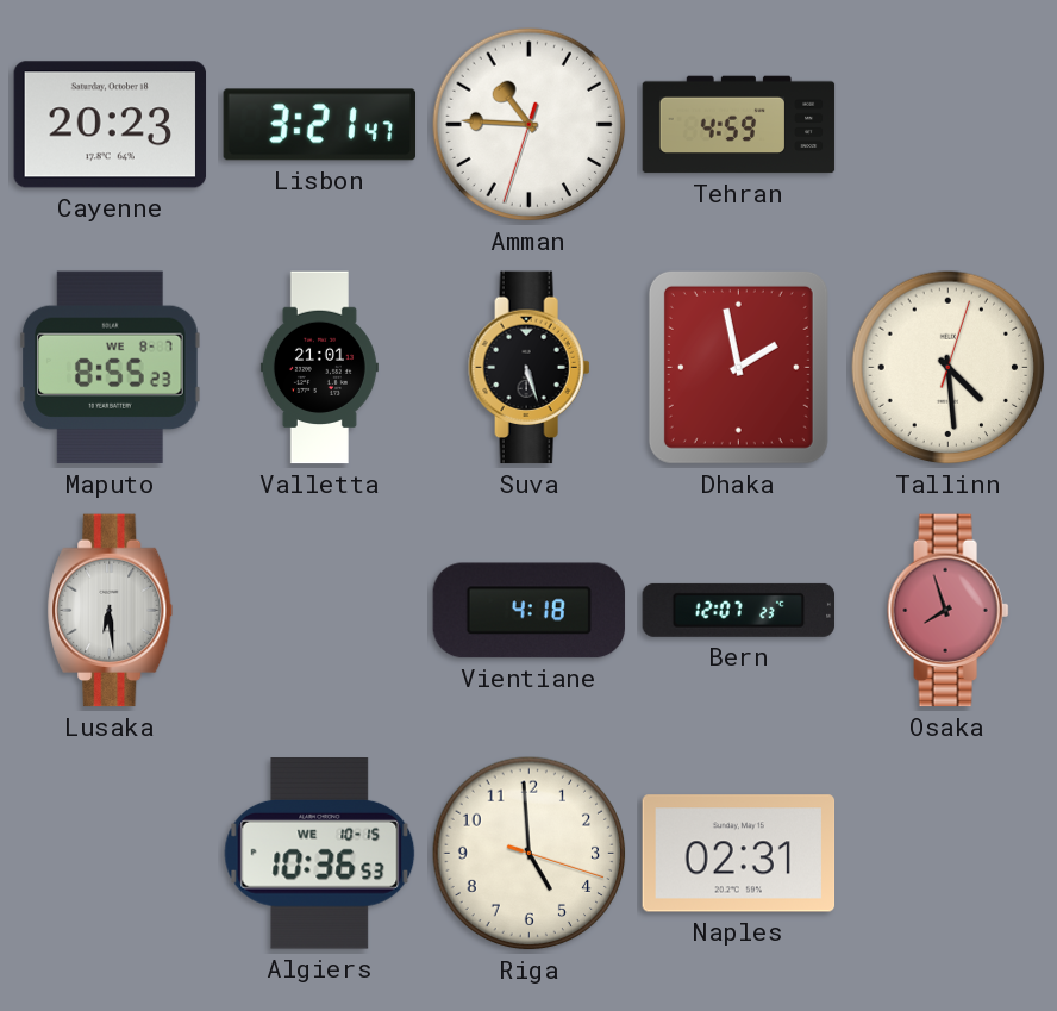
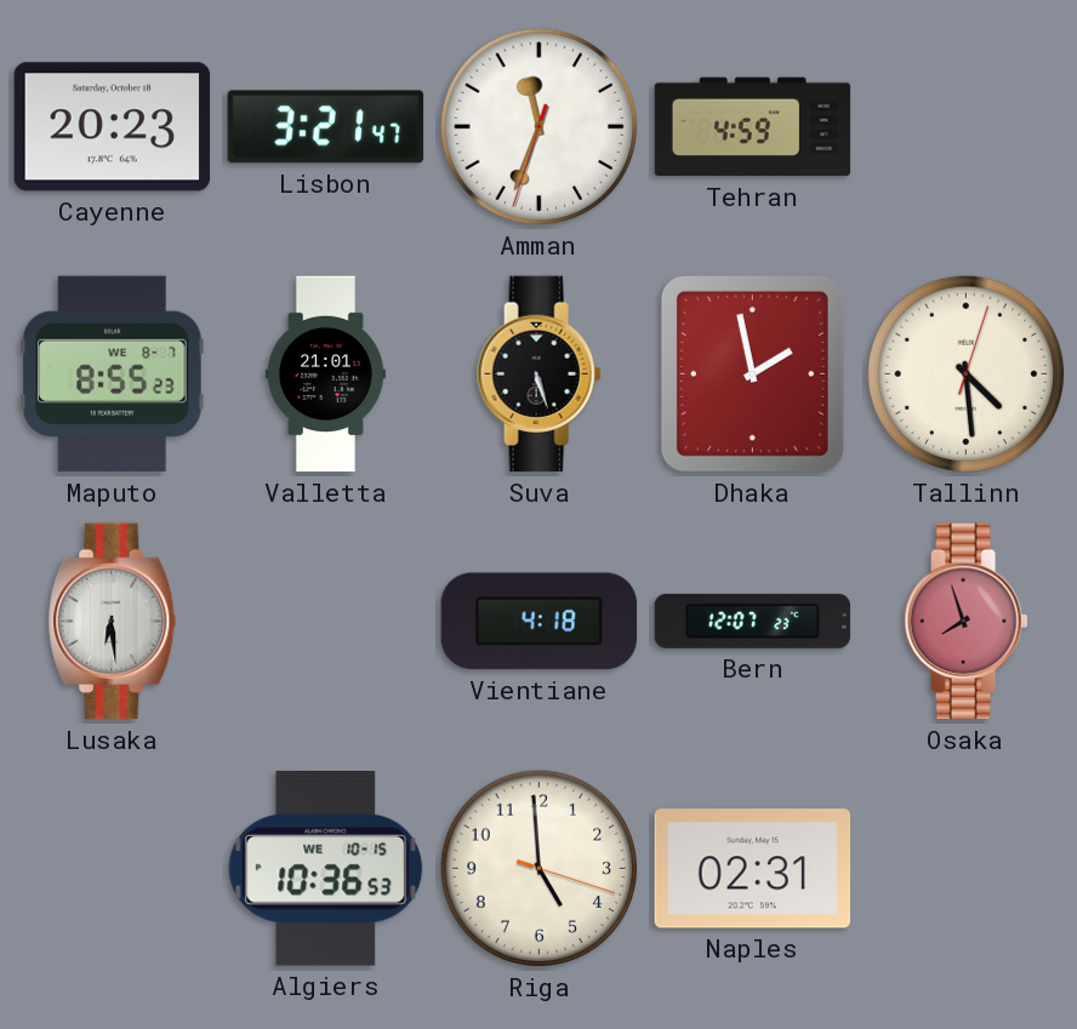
Amman: 10:45 -> 11:33
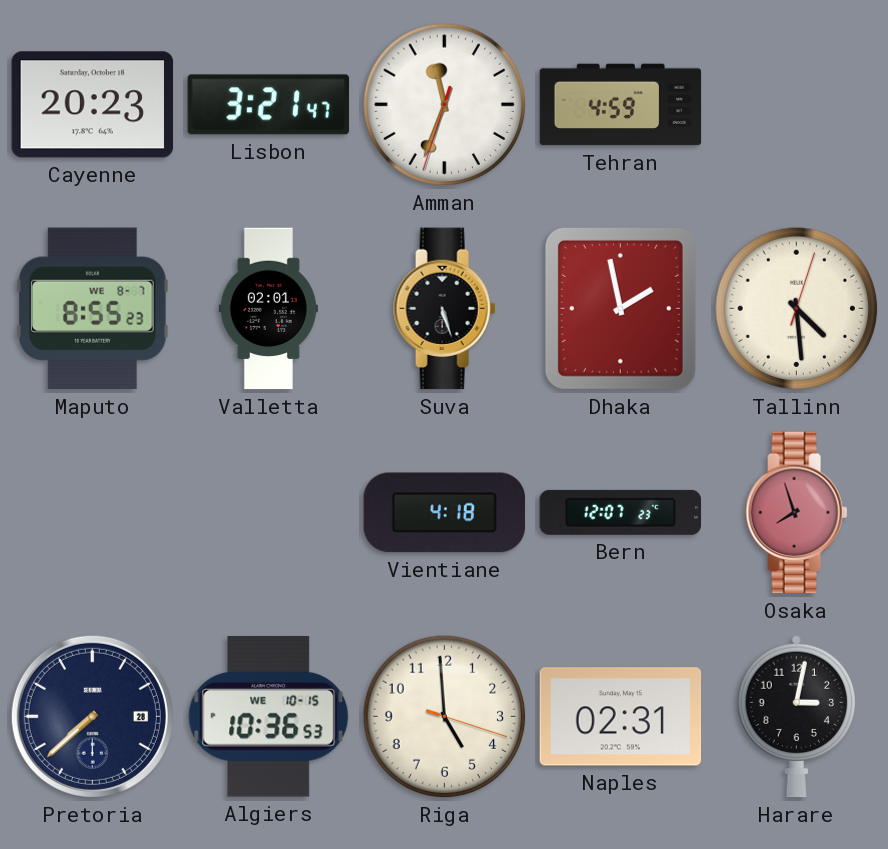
Valletta: 21:01 -> 02:01
Lusaka: 6:29 -> none
Pretoria: none -> 7:38
Harare: none -> 3:02
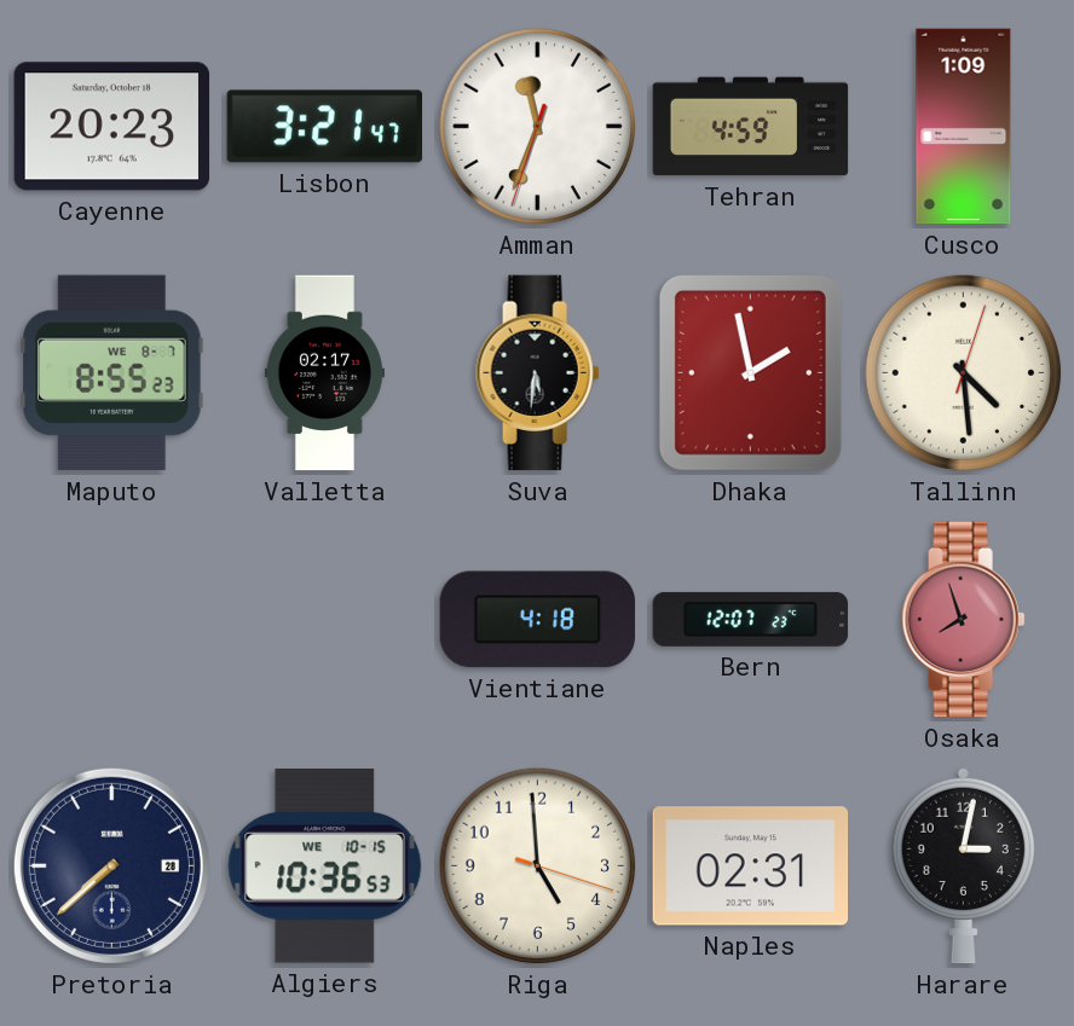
Cusco: none -> 1:09
Valletta: 02:01 -> 02:17
Suva: 5:27 -> 5:31
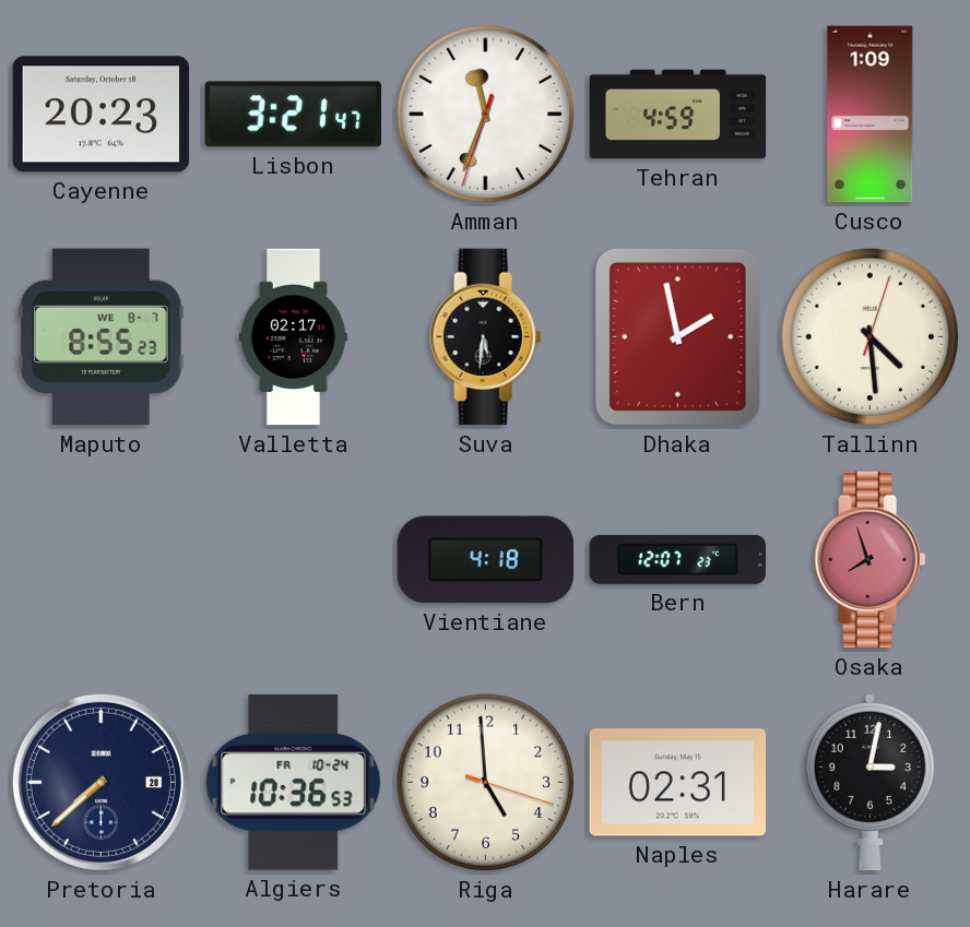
Algiers date: WE 10-15 -> FR 10-24
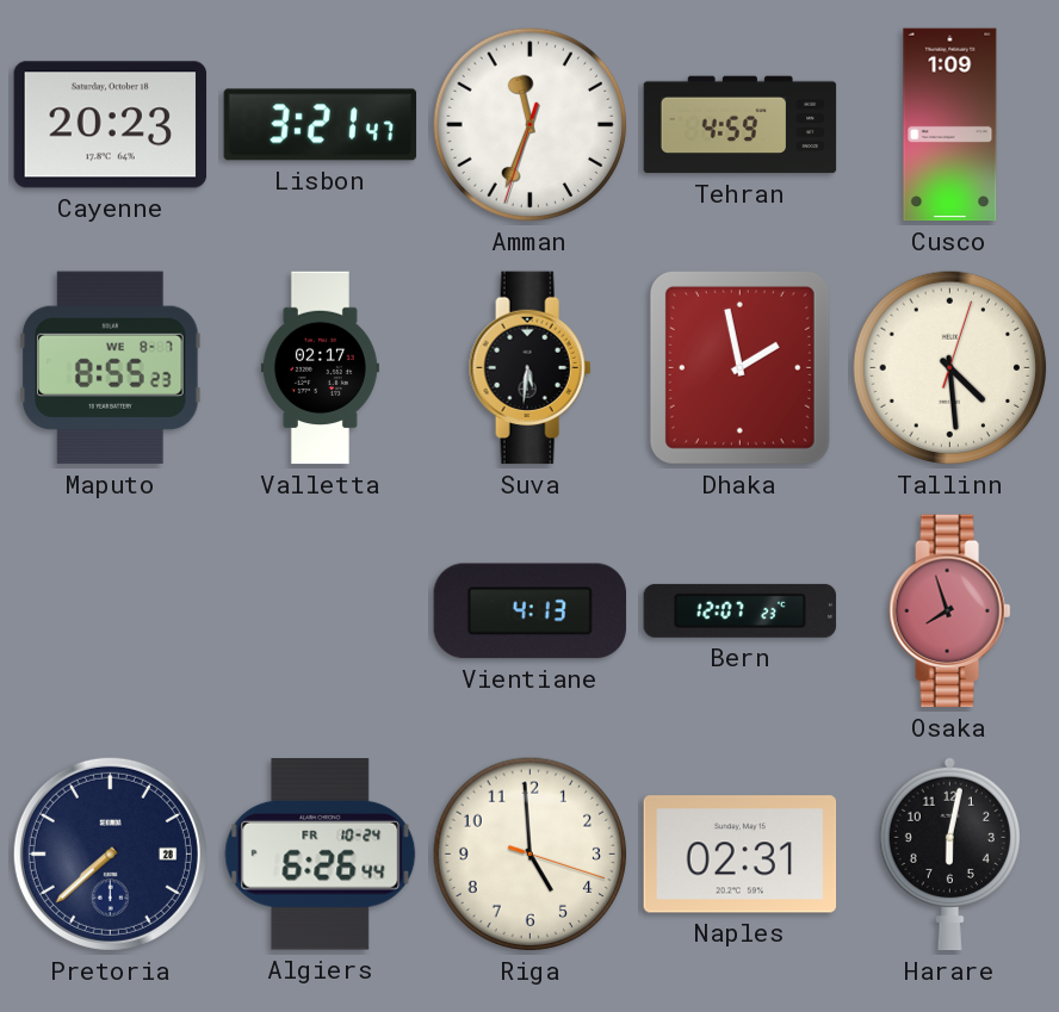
Vientiane: 4:18 -> 4:13
Algiers: 10:36 -> 6:26
Harare: 3:02 -> 6:02
